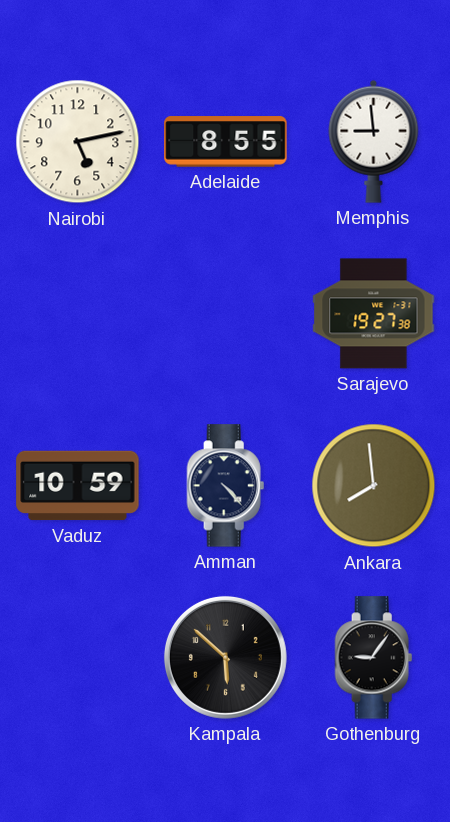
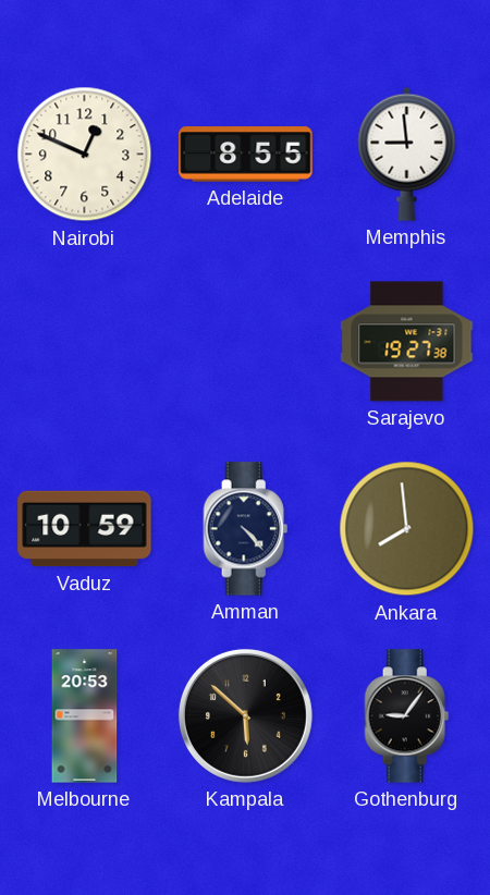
Nairobi: 5:13 -> 12:49
Melbourne: none -> 20:53
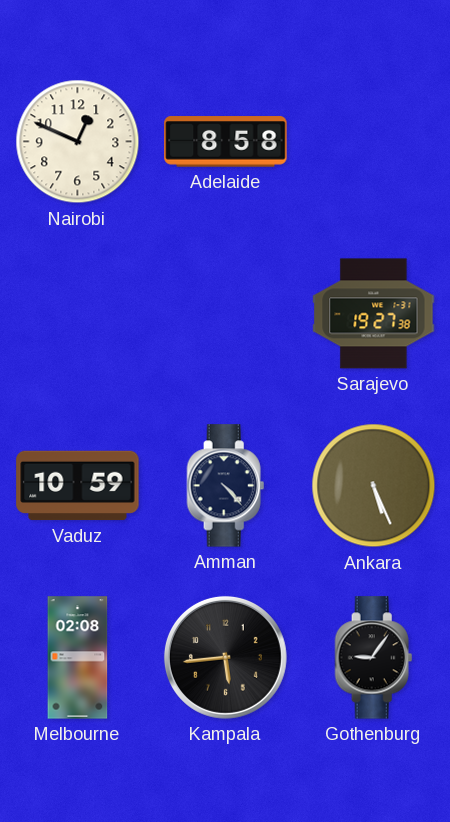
Adelaide: 8:55 -> 8:58
Memphis: 8:59 -> none
Ankara: 7:59 -> 5:26
Melbourne: 20:53 -> 02:08
Kampala: 5:52 -> 5:44
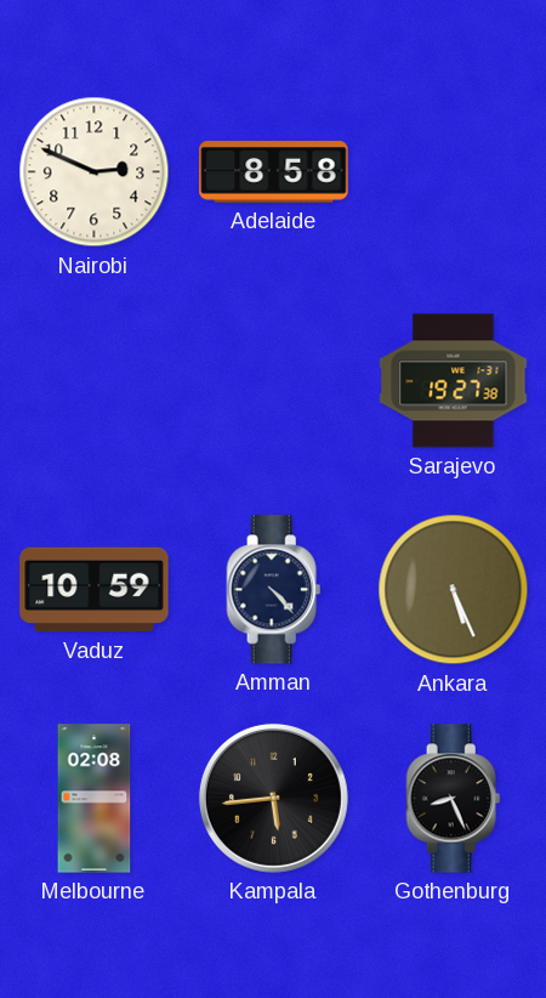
Nairobi: 12:49 -> 2:49
Gothenburg: 9:06 -> 8:26
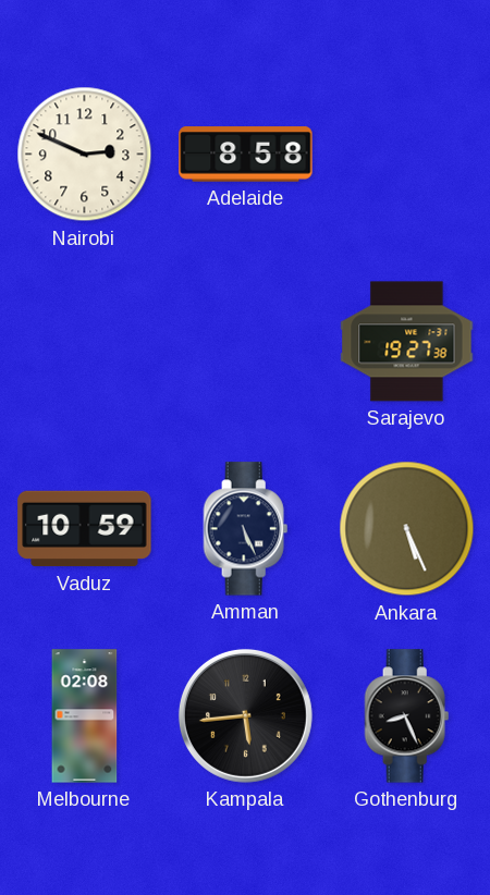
Amman: 4:23 -> 5:26
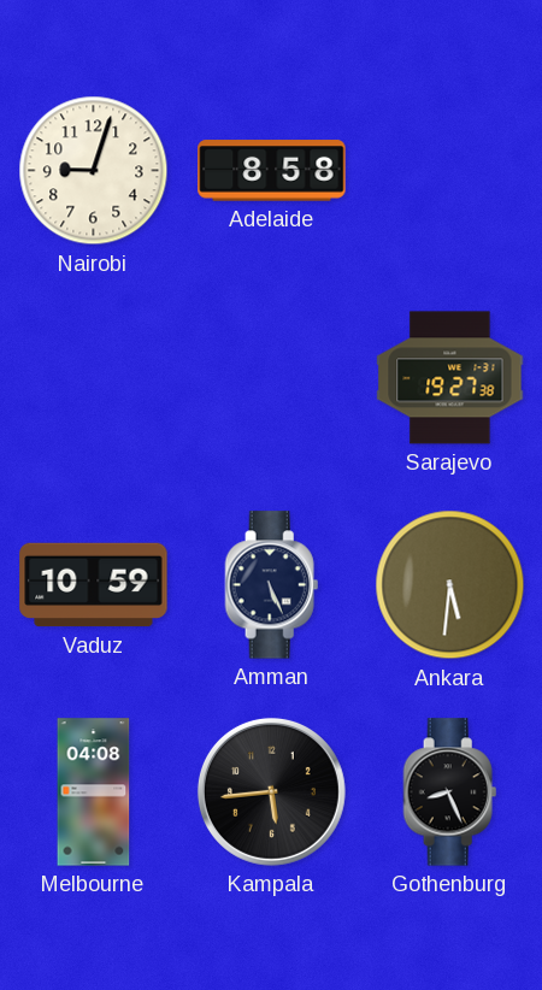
Nairobi: 2:49 -> 9:03
Ankara: 5:26 -> 5:31
Melbourne: 02:08 -> 04:08
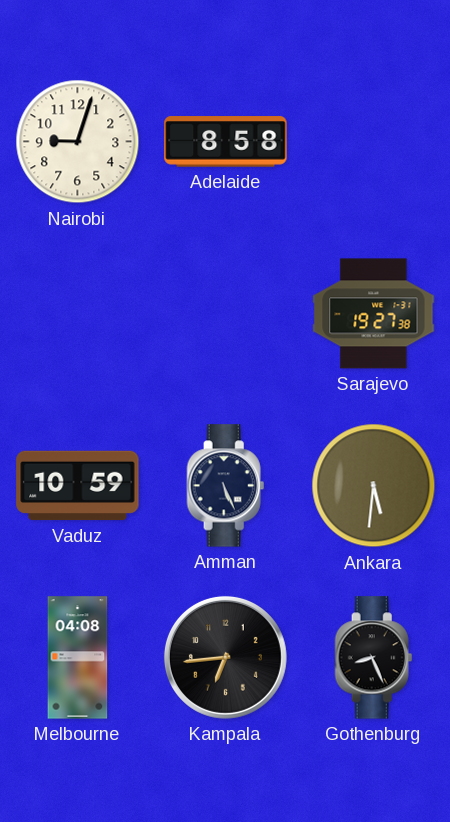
Kampala: 5:44 -> 6:44
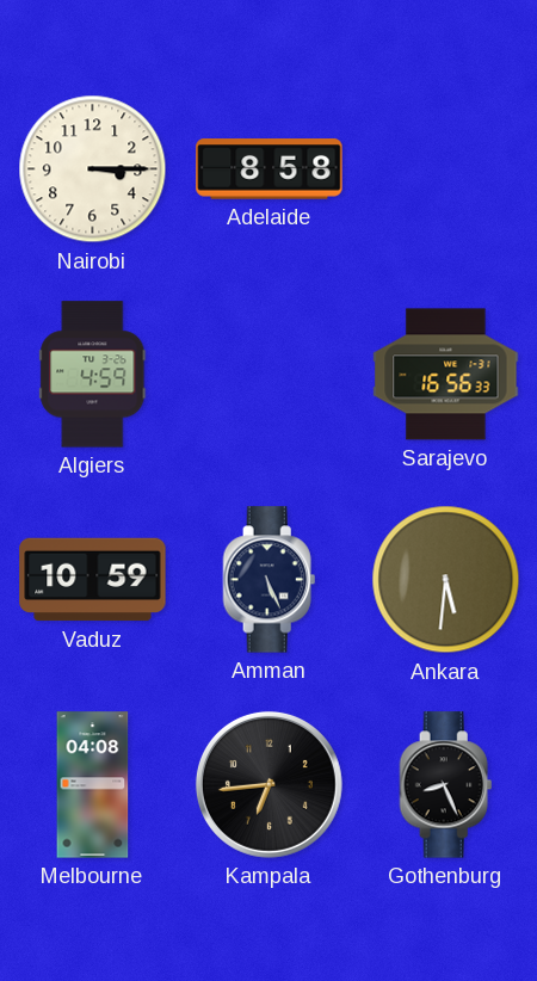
Nairobi: 9:03 -> 3:15
Algiers: none -> 4:59
Sarajevo: 19:27 -> 16:56
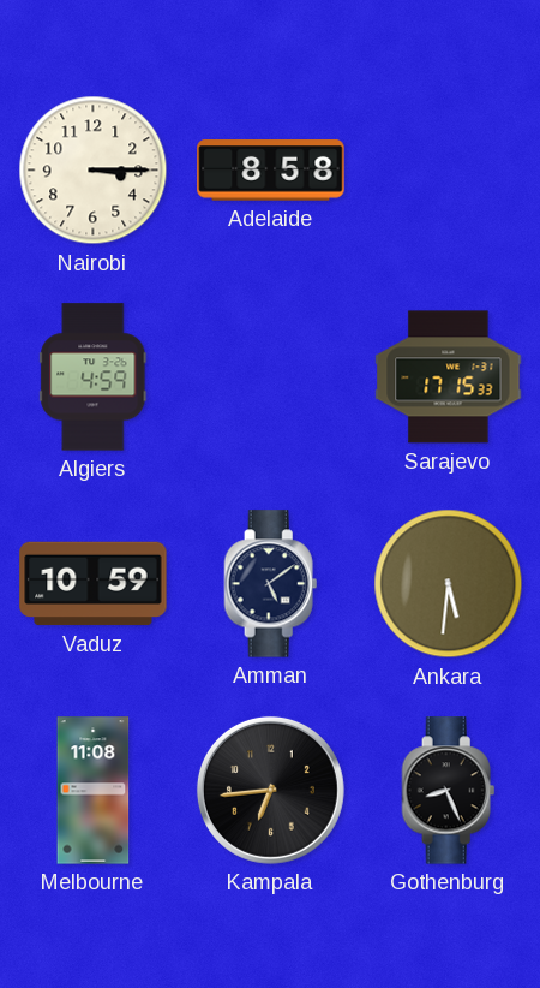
Sarajevo: 16:56 -> 17:15
Amman: 5:26 -> 5:09
Melbourne: 04:08 -> 11:08
